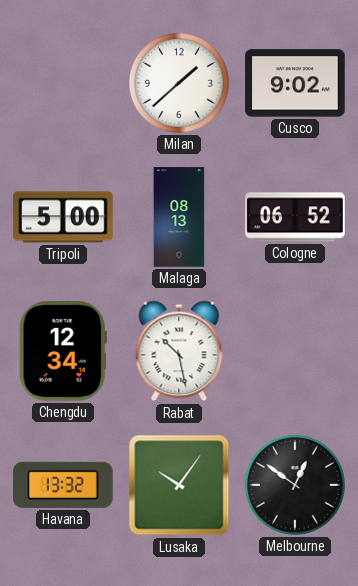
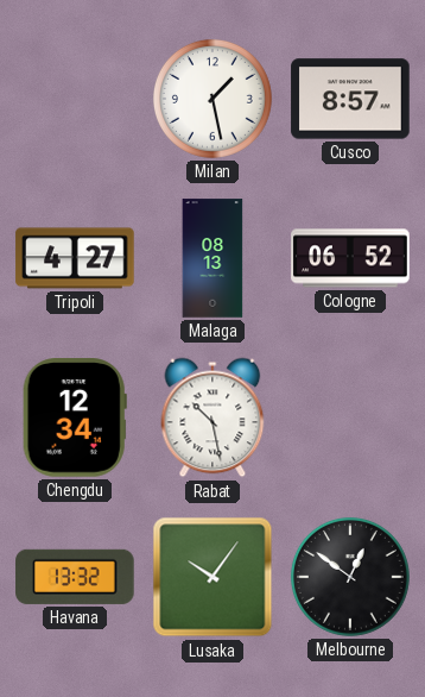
Milan: 1:38 -> 1:28
Cusco: 9:02 -> 8:57
Tripoli: 5:00 -> 4:27
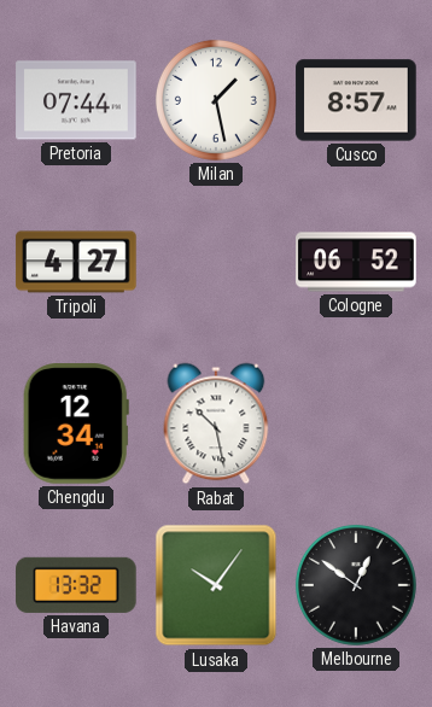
Pretoria: none -> 07:44
Malaga: 08:13 -> none
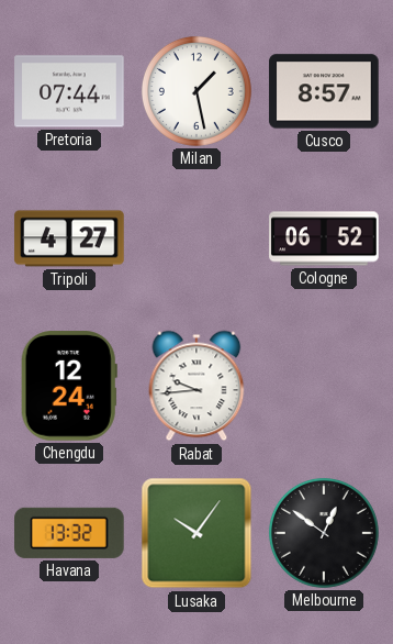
Chengdu: 12:34 -> 12:24
Rabat: 10:28 -> 9:44
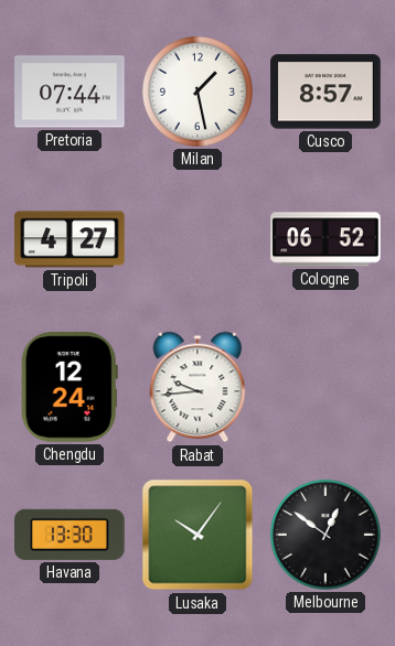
Havana: 13:32 -> 13:30
